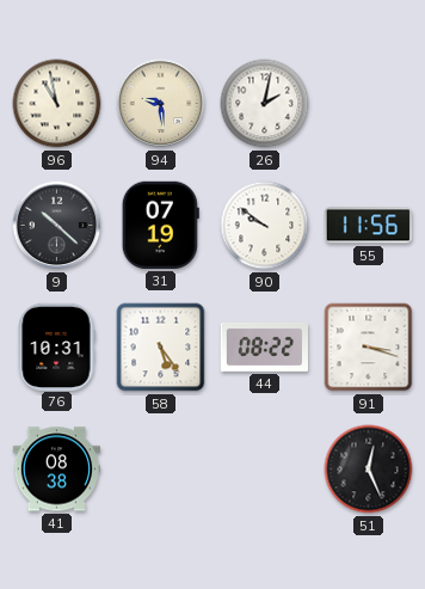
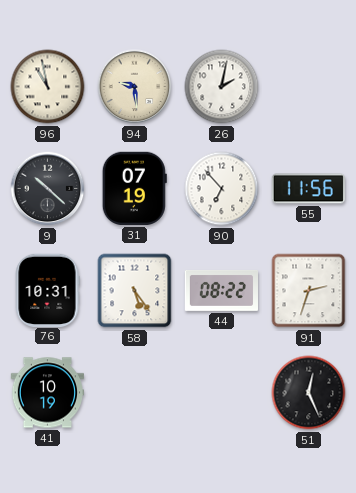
90: 9:51 -> 6:53
91: 3:18 -> 2:33
41: 08:38 -> 10:19
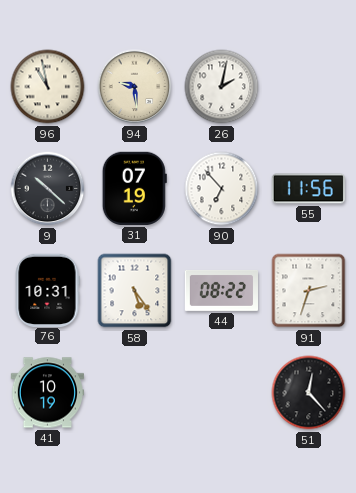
51: 12:26 -> 12:23
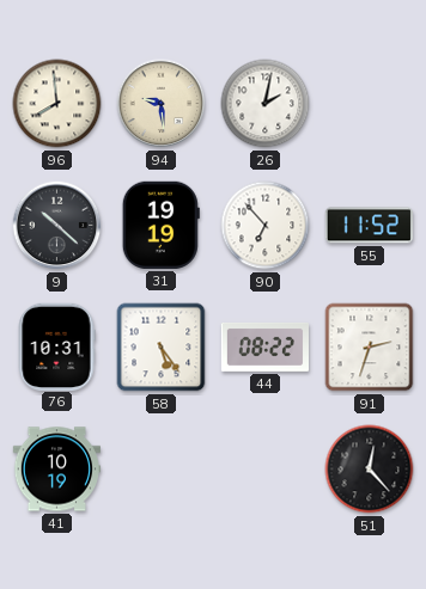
96: 10:58 -> 7:59
31: 07:19 -> 19:19
55: 11:56 -> 11:52
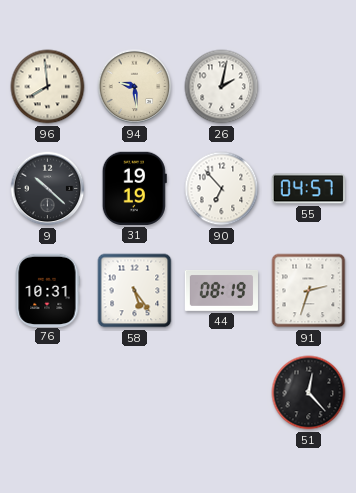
55: 11:52 -> 04:57
44: 08:22 -> 08:19
41: 10:19 -> none
